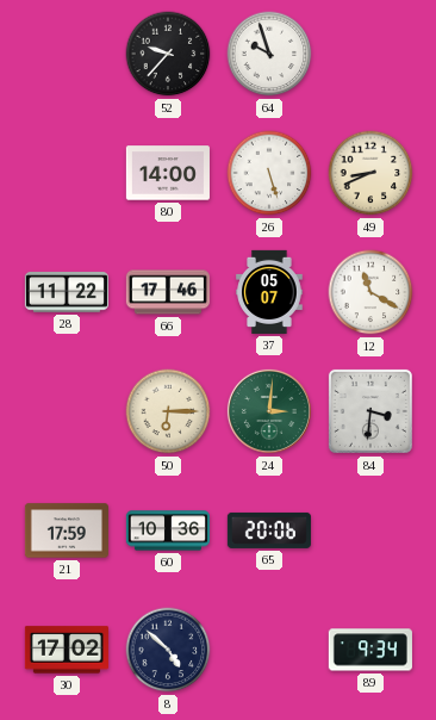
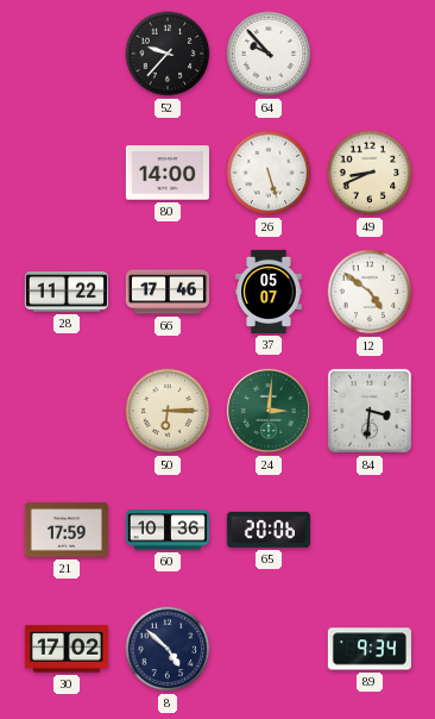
64: 9:57 -> 9:53
12: 11:20 -> 4:51
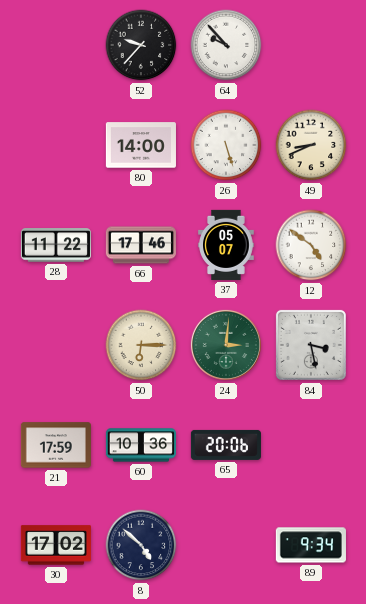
84: 3:31 -> 3:28
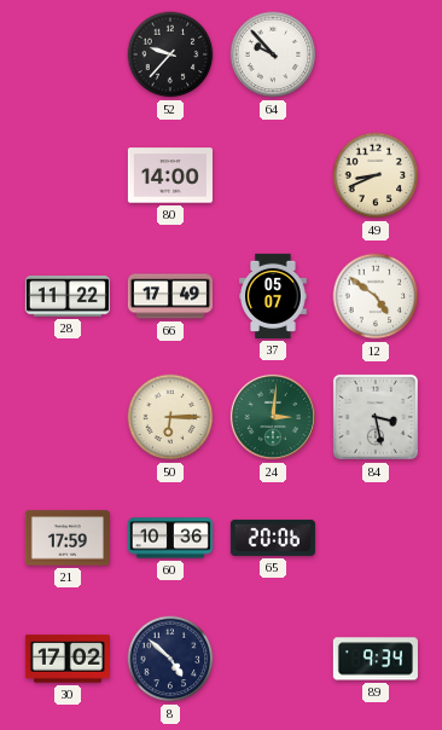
26: 5:27 -> none
66: 17:46 -> 17:49
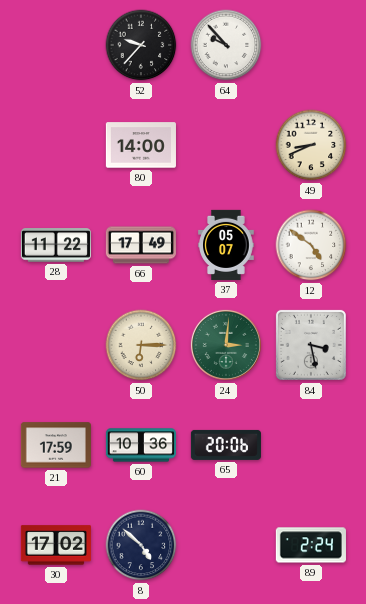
89: 9:34 -> 2:24
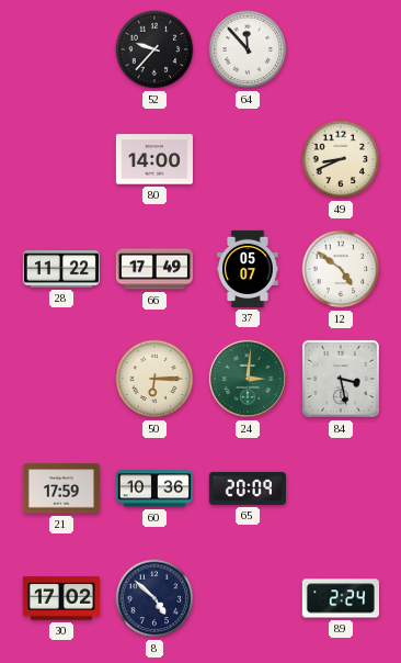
64: 9:53 -> 11:53
65: 20:06 -> 20:09
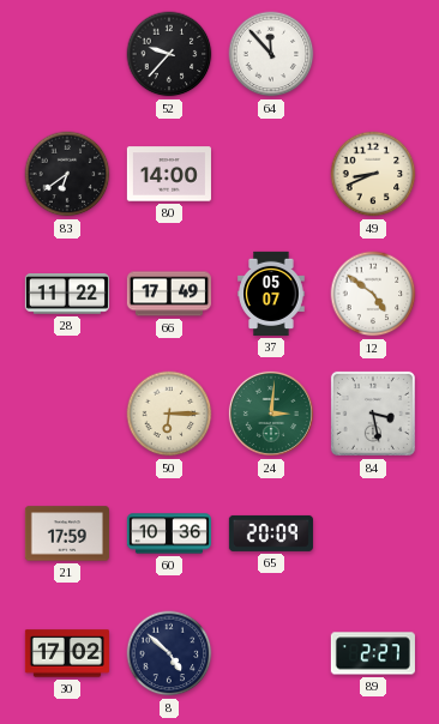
83: none -> 6:39
89: 2:24 -> 2:27
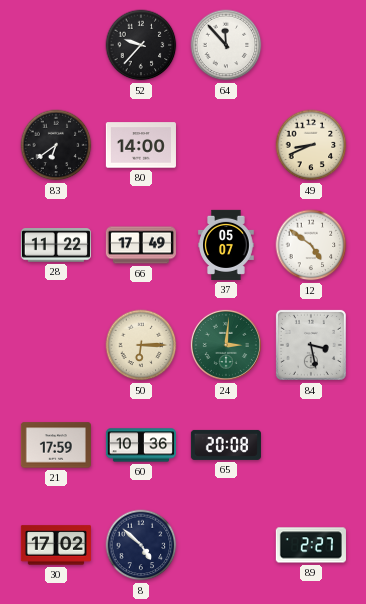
65: 20:09 -> 20:08
